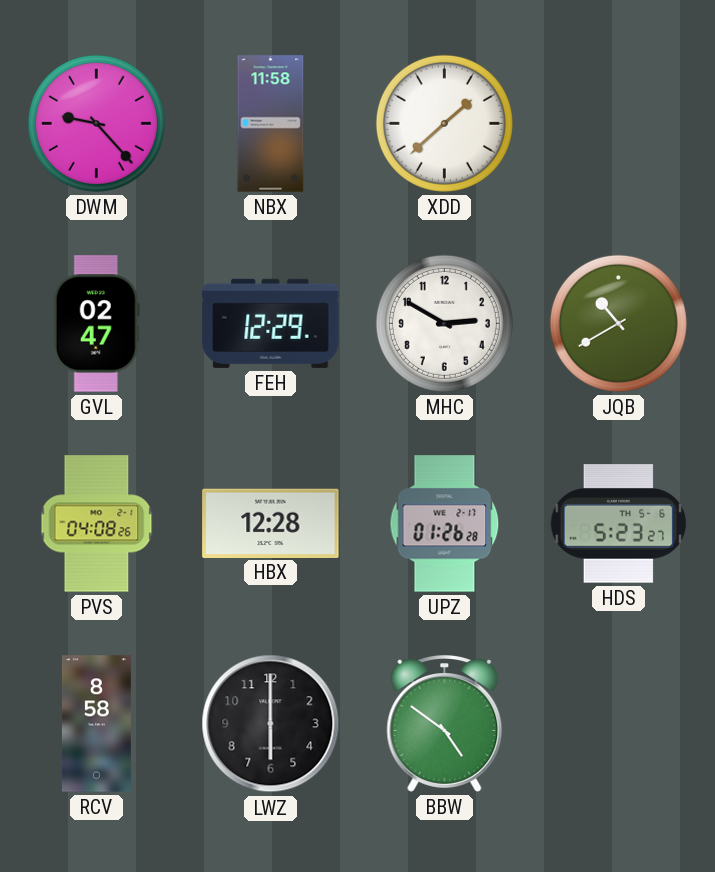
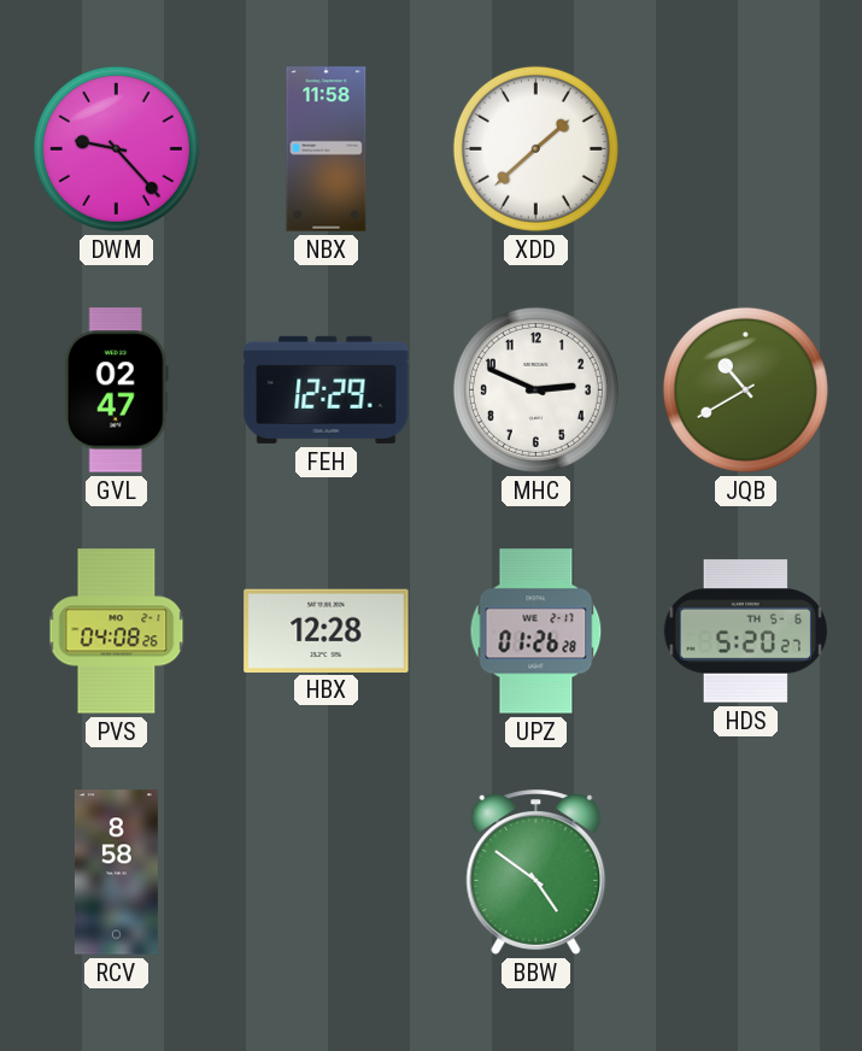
MHC: 2:50 -> 2:49
HDS: 5:23 -> 5:20
LWZ: 6:00 -> none
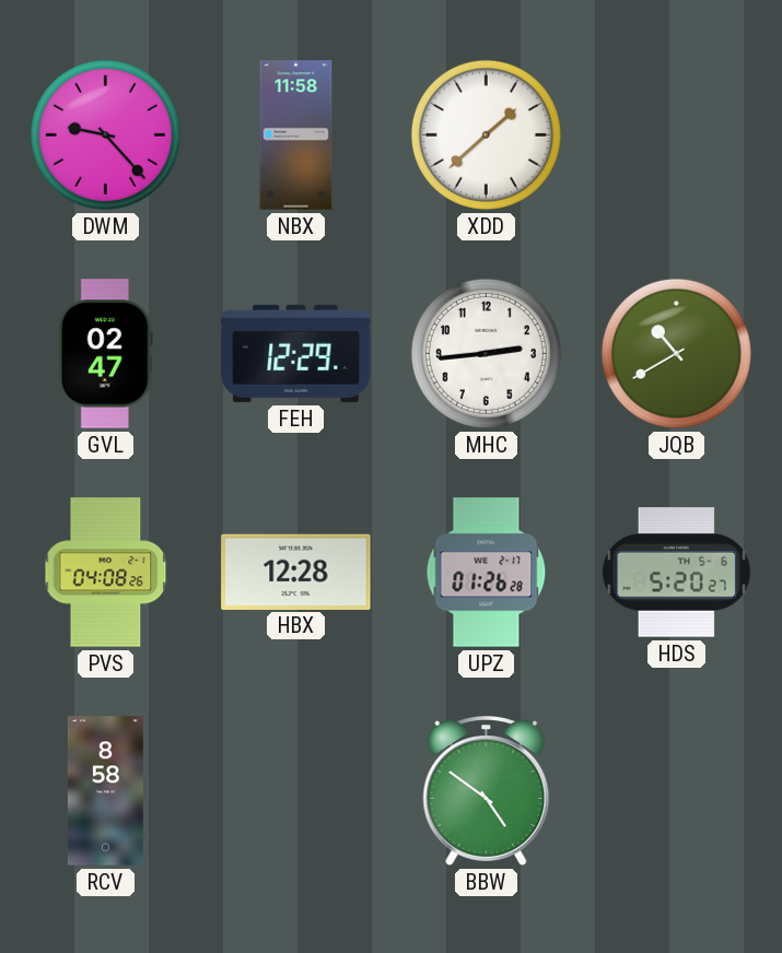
MHC: 2:49 -> 2:44
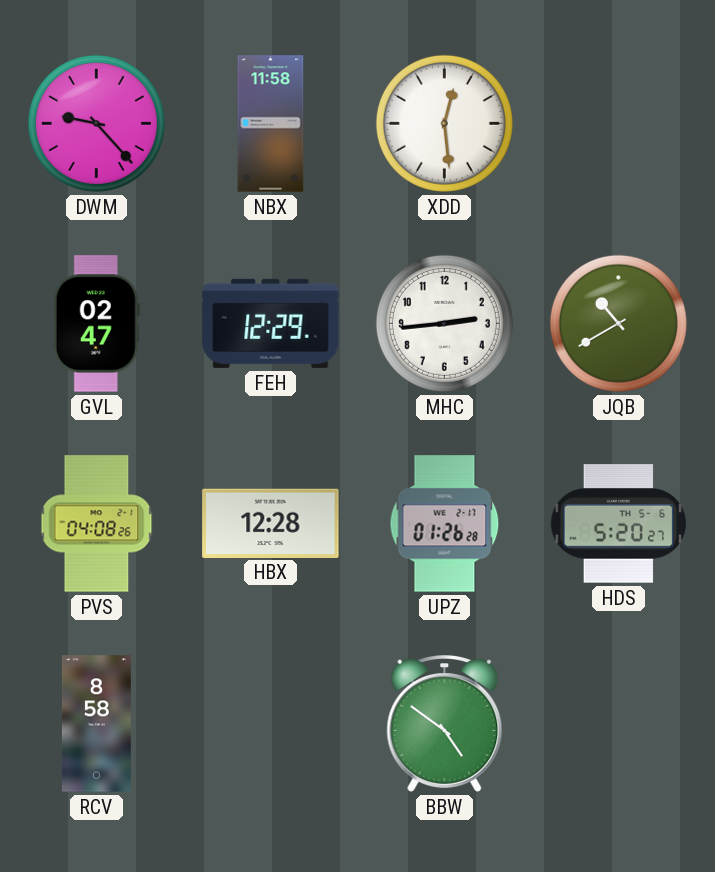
XDD: 1:38 -> 12:29
